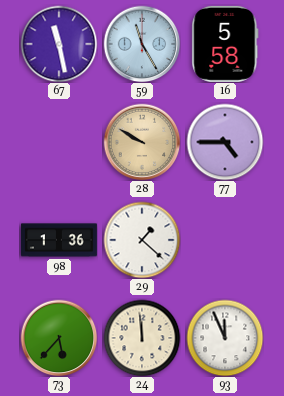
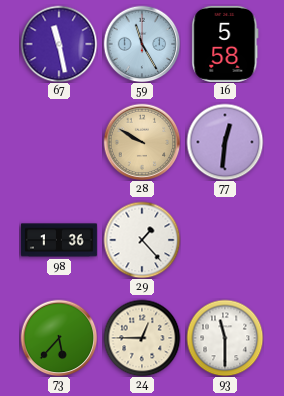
77: 4:45 -> 12:31
29: 1:22 -> 1:23
24: 11:59 -> 12:45
93: 11:56 -> 11:30
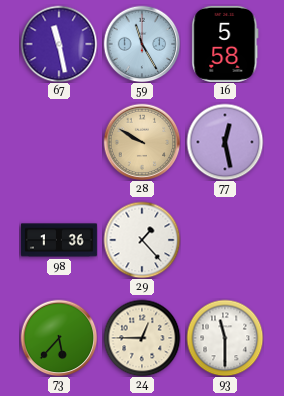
77: 12:31 -> 12:28
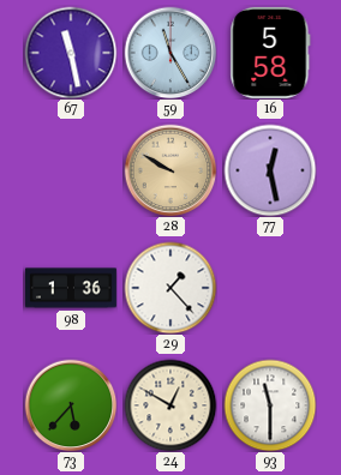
24: 12:45 -> 12:50
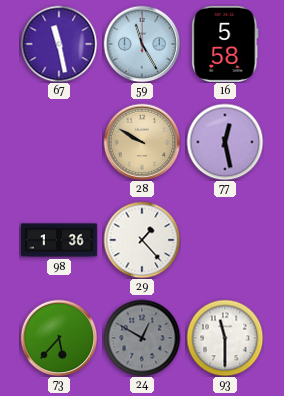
24 dial: cream -> grey
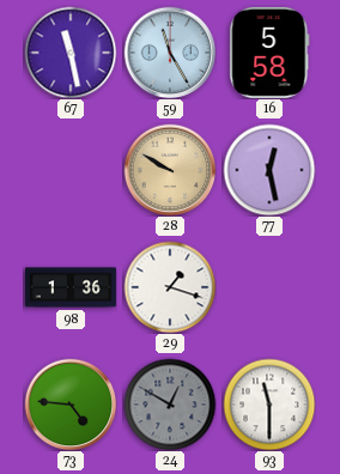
29: 1:23 -> 1:18
73: 5:37 -> 4:46
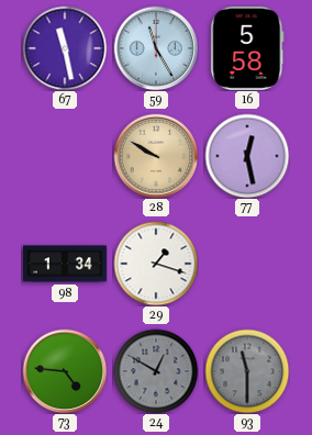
98: 1:36 -> 1:34
93 dial: white -> grey
